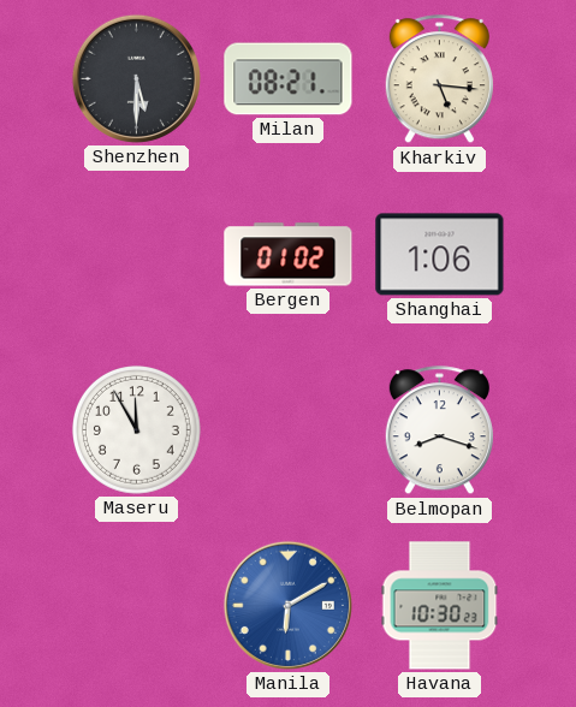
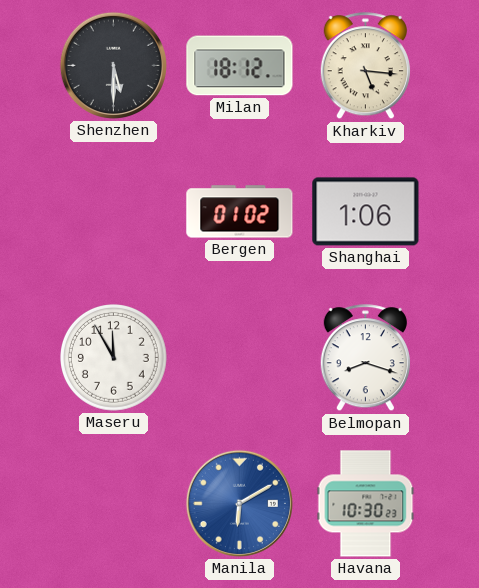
Milan: 08:21 -> 18:12
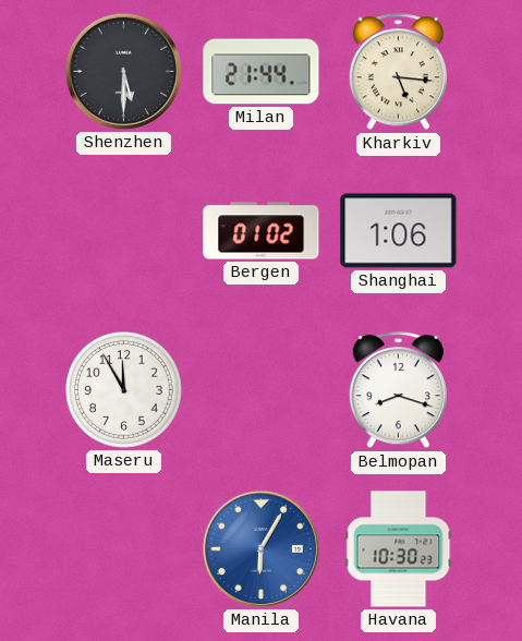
Milan: 18:12 -> 21:44
Manila: 6:10 -> 6:05
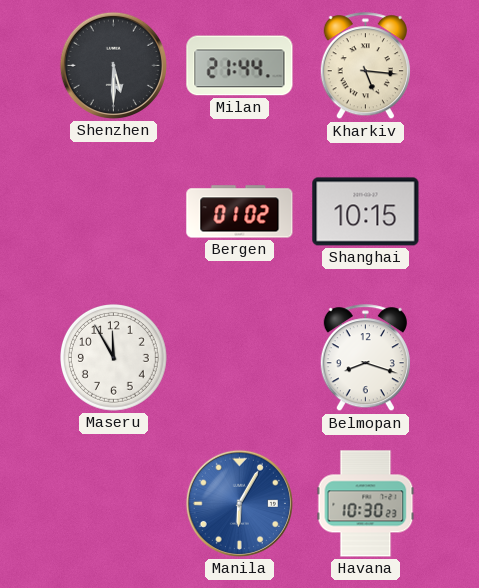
Shanghai: 1:06 -> 10:15
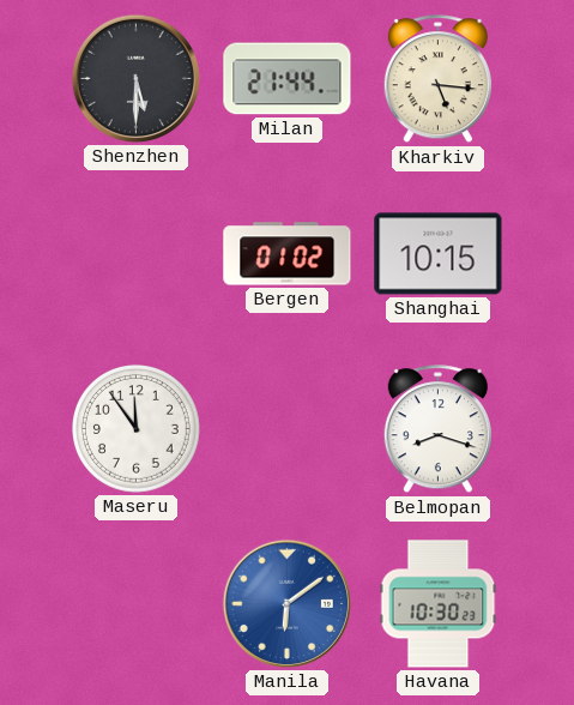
Maseru: 11:55 -> 11:54
Manila: 6:05 -> 6:09
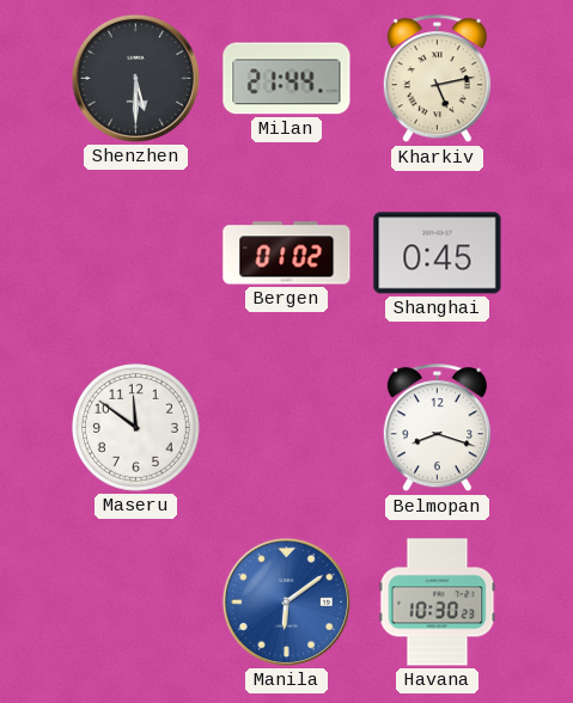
Kharkiv: 5:16 -> 5:13
Shanghai: 10:15 -> 0:45
Maseru: 11:54 -> 11:51
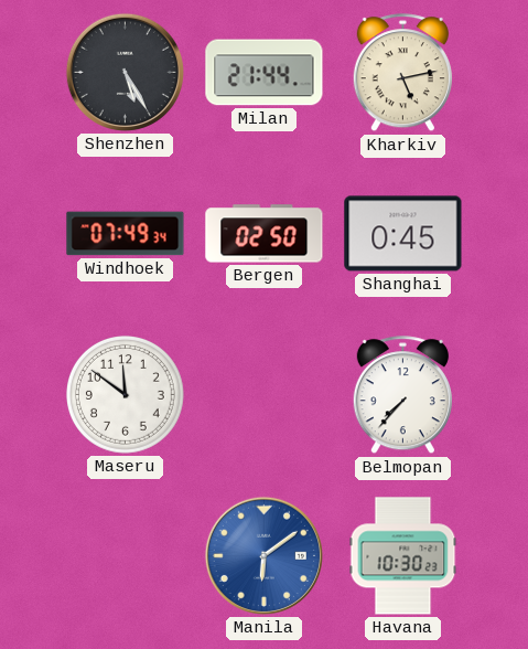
Shenzhen: 5:30 -> 5:25
Windhoek: none -> 07:49
Bergen: 01:02 -> 02:50
Belmopan: 8:18 -> 7:37
